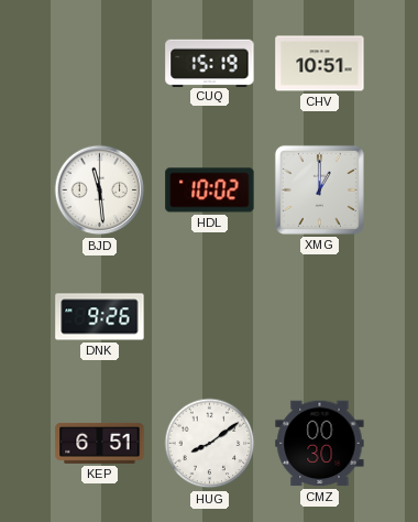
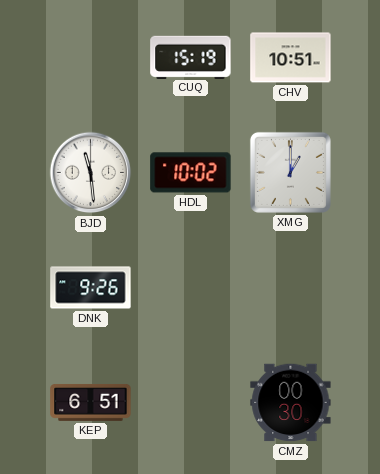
HUG: 8:09 -> none
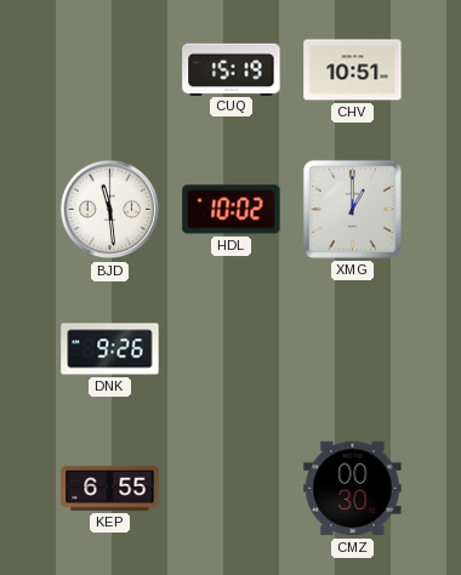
KEP: 6:51 -> 6:55
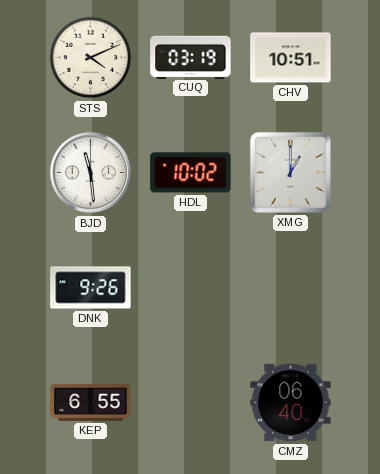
STS: none -> 4:11
CUQ: 15:19 -> 03:19
CMZ: 00:30 -> 06:40
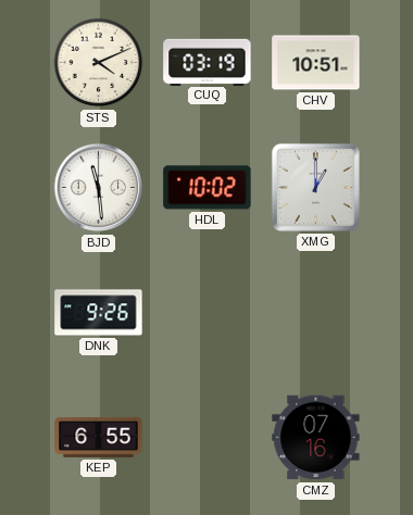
CMZ: 06:40 -> 07:16
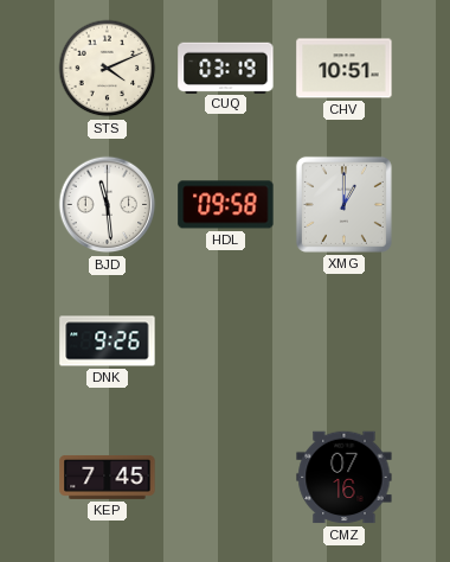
HDL: 10:02 -> 09:58
KEP: 6:55 -> 7:45
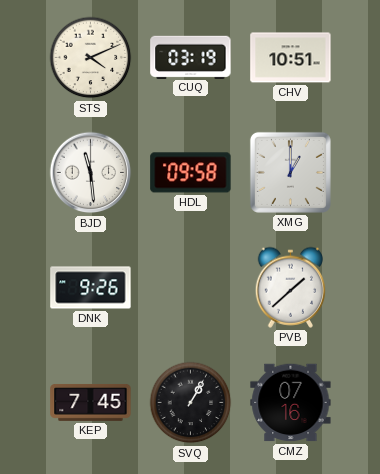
PVB: none -> 1:38
SVQ: none -> 1:05
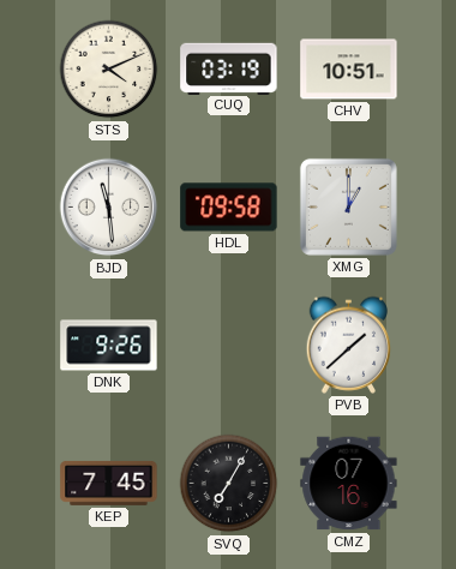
SVQ: 1:05 -> 7:05
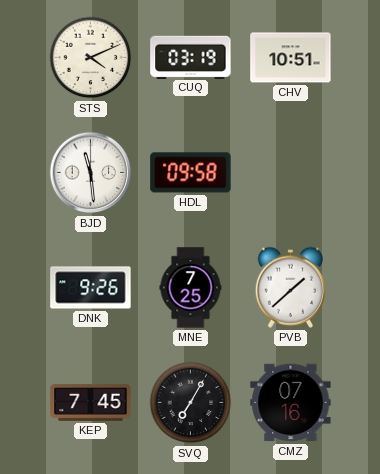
XMG: 1:00 -> none
MNE: none -> 7:25
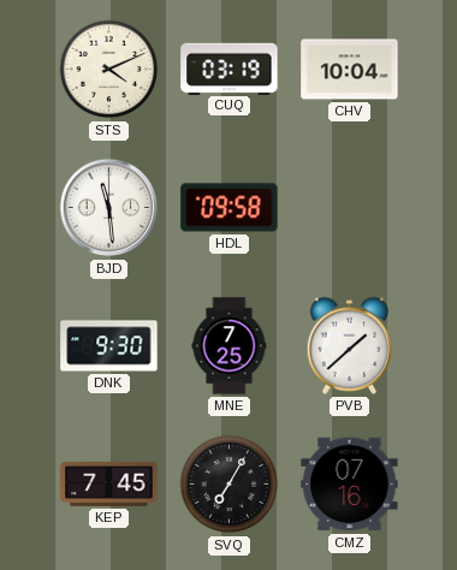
CHV: 10:51 -> 10:04
DNK: 9:26 -> 9:30
